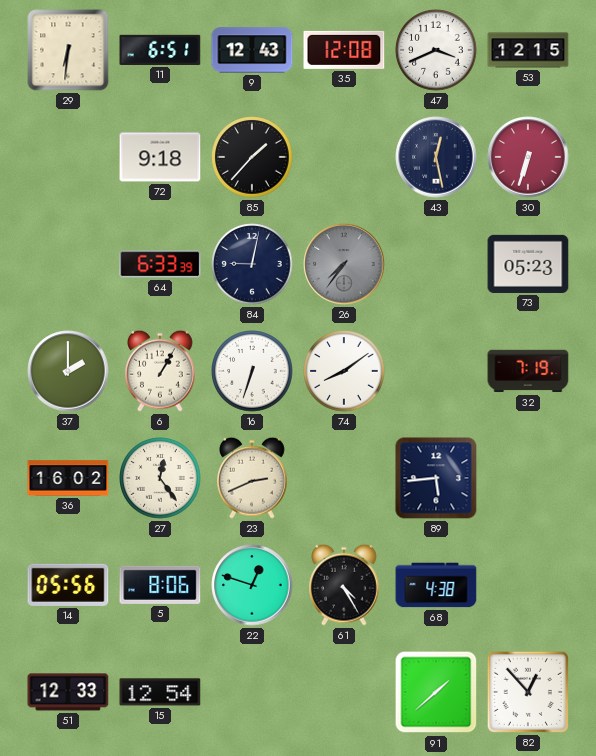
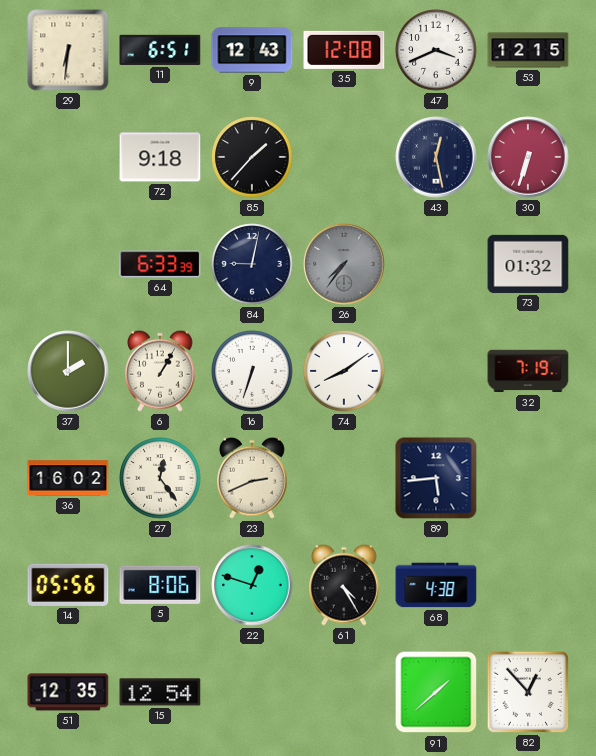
73: 05:23 -> 01:32
51: 12:33 -> 12:35
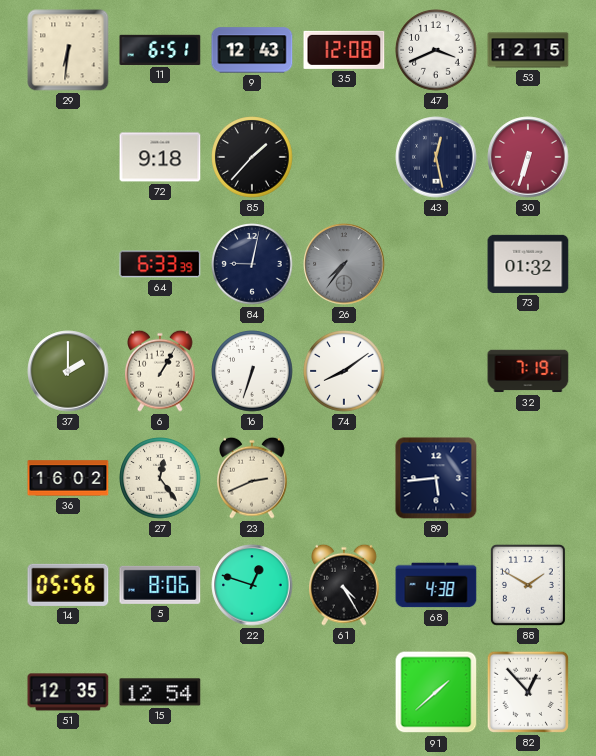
88: none -> 1:50
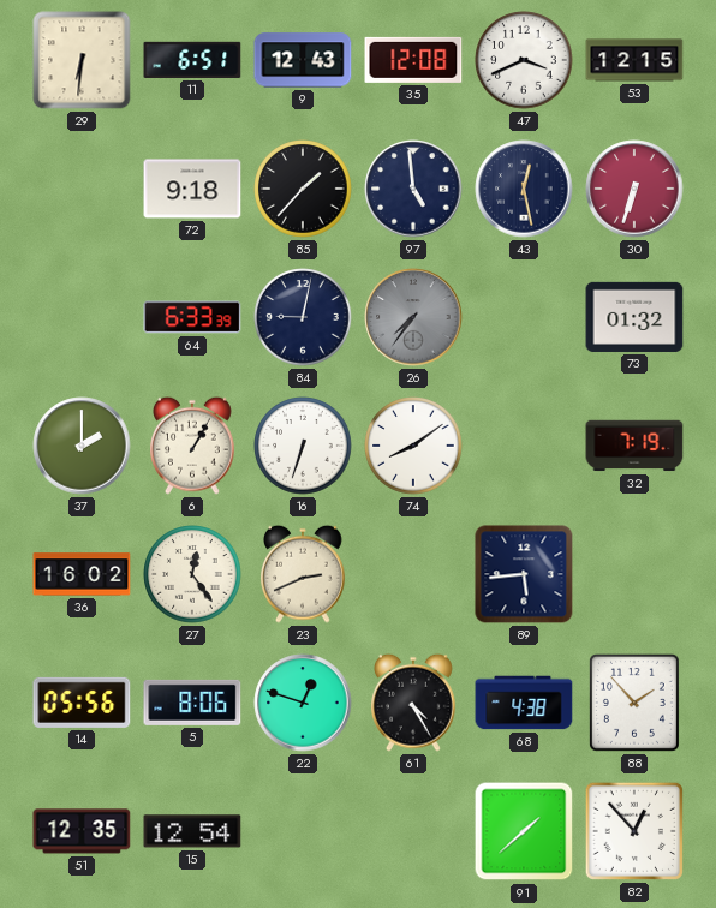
97: none -> 4:59
88: 1:50 -> 1:53
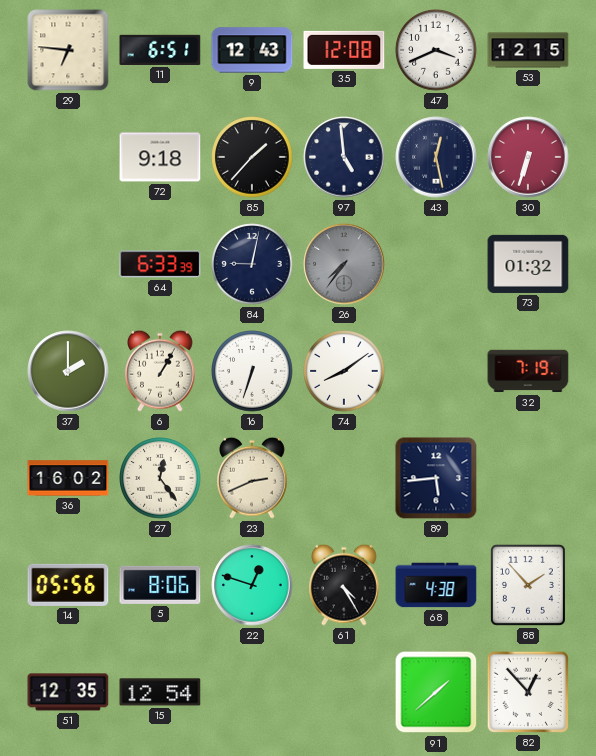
29: 6:31 -> 6:46
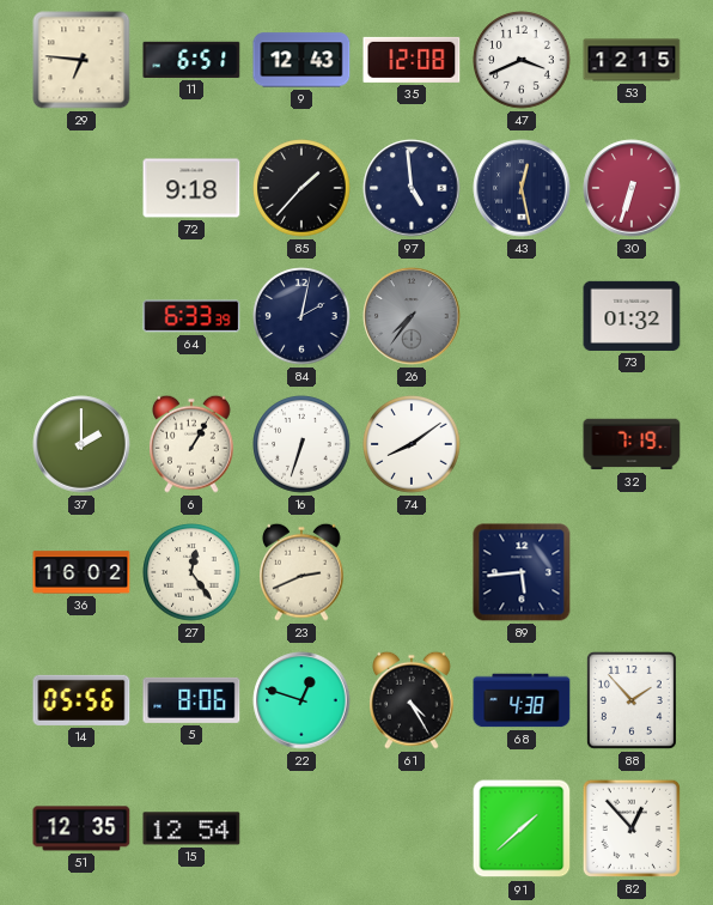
84: 9:02 -> 2:02
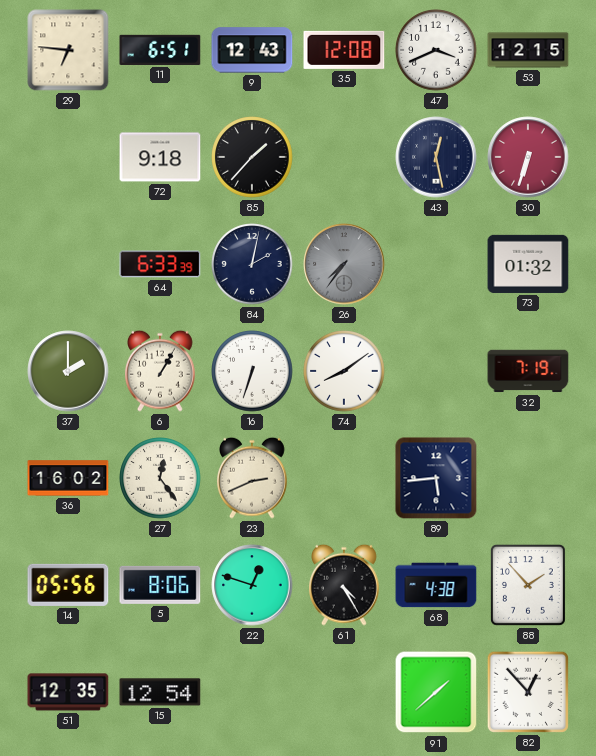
97: 4:59 -> none
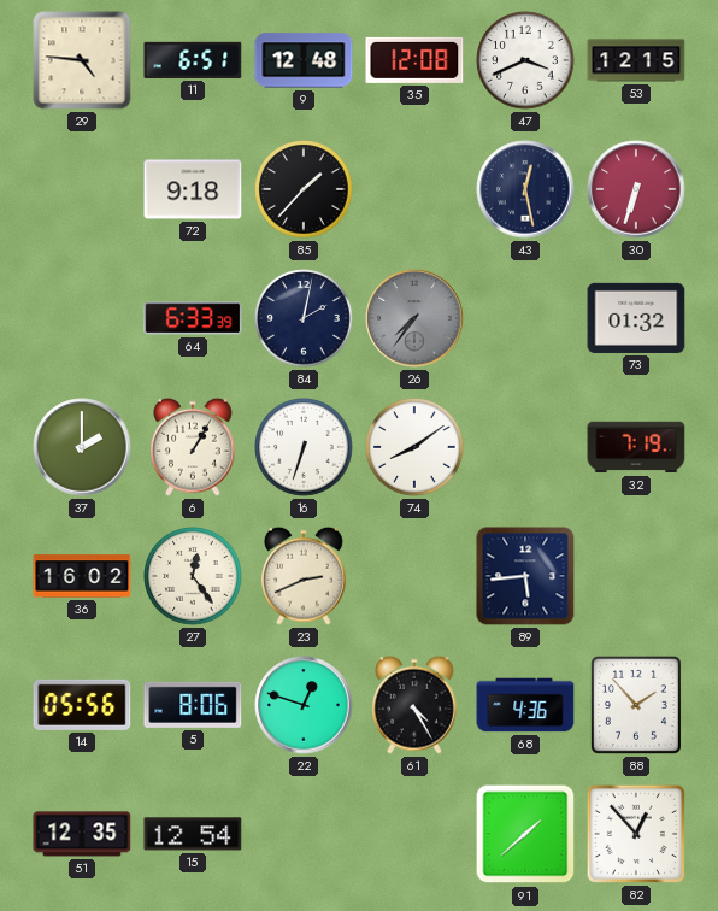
29: 6:46 -> 4:46
9: 12:43 -> 12:48
68: 4:38 -> 4:36
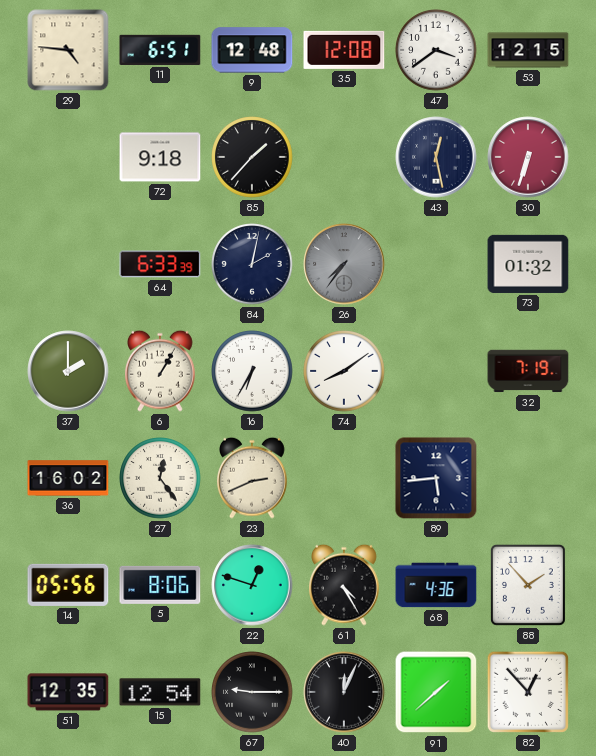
47: 3:41 -> 3:39
16: 6:33 -> 6:35
67: none -> 9:15
40: none -> 12:04
